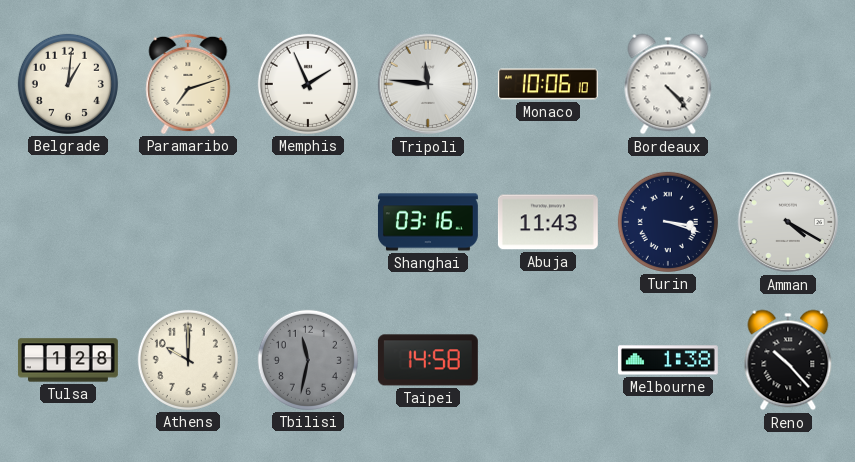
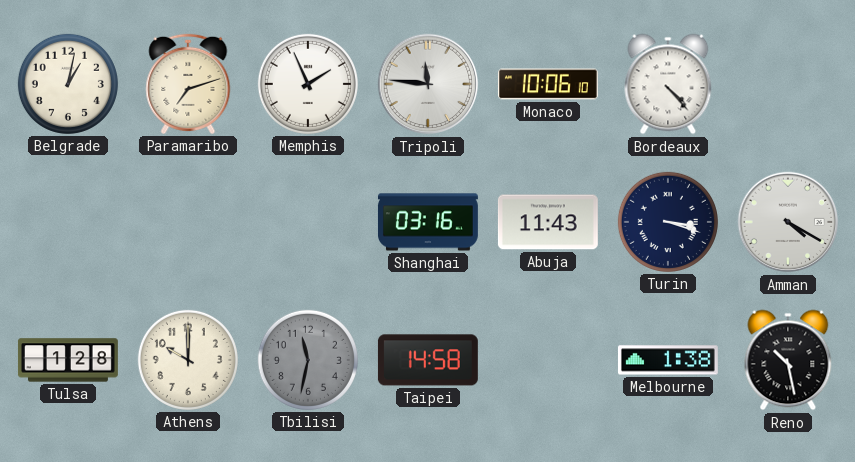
Belgrade: 1:01 -> 1:02
Reno: 10:23 -> 10:28
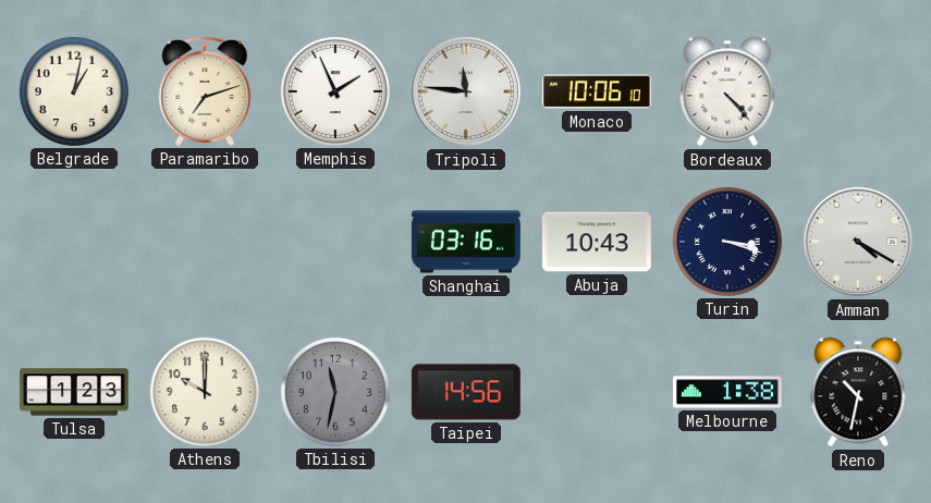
Abuja: 11:43 -> 10:43
Tulsa: 1:28 -> 1:23
Taipei: 14:58 -> 14:56
Reno: 10:28 -> 10:32
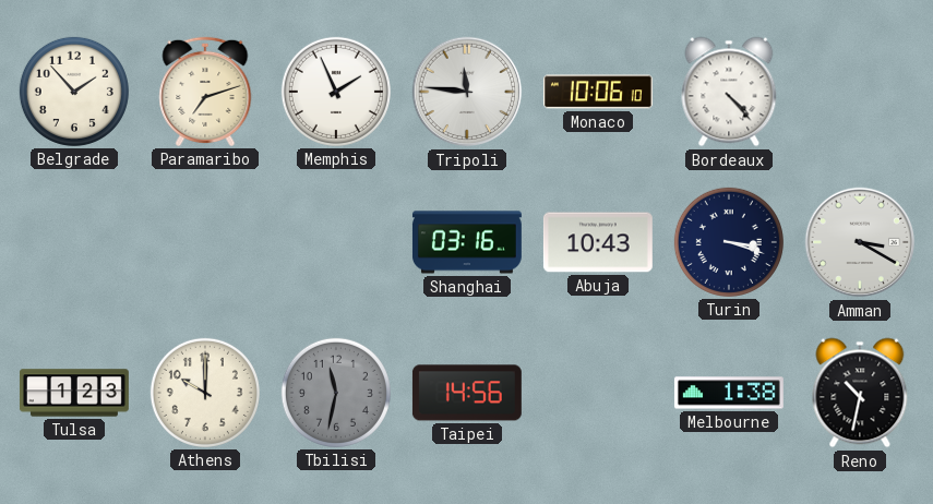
Belgrade: 1:02 -> 1:53
Amman: 4:20 -> 3:20
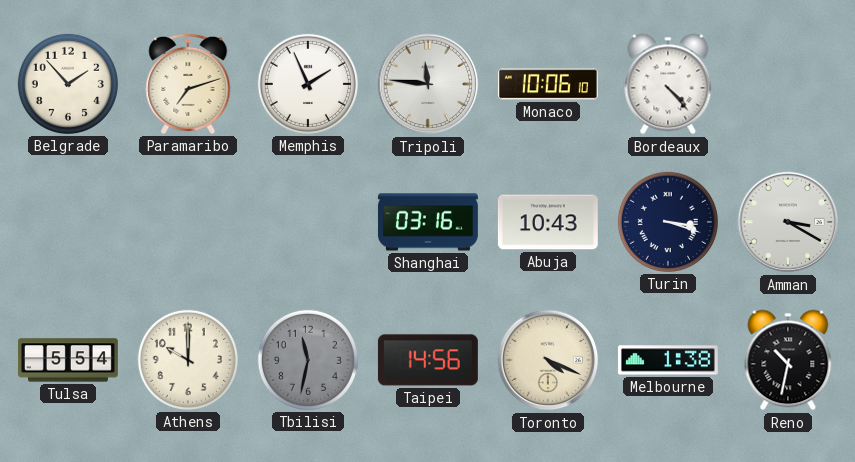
Tulsa: 1:23 -> 5:54
Toronto: none -> 4:19
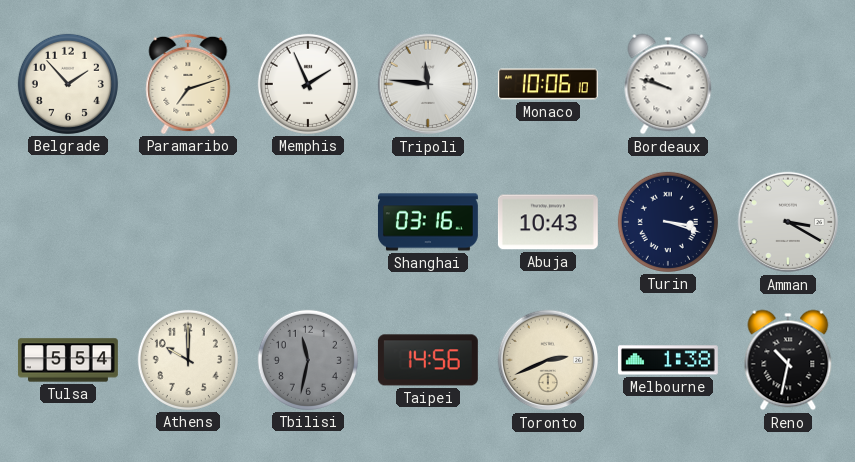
Bordeaux: 4:23 -> 9:48
Toronto: 4:19 -> 2:41
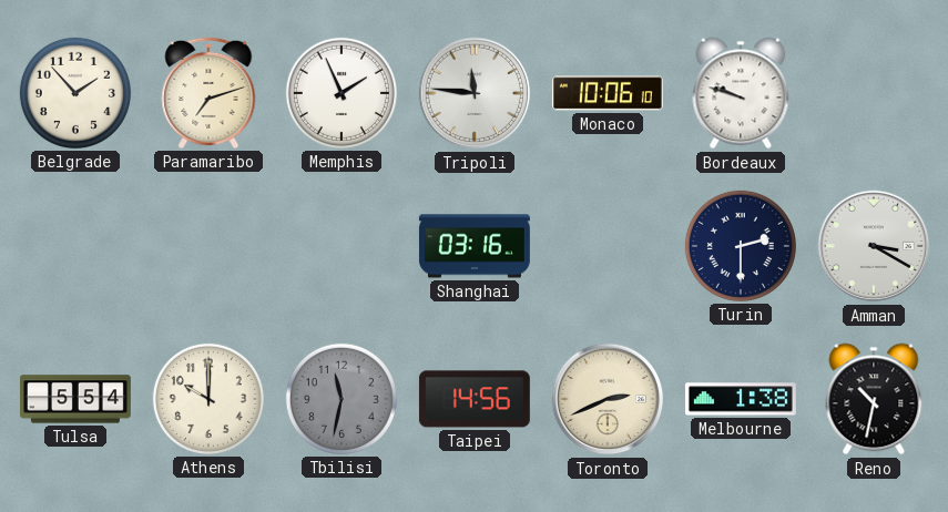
Abuja: 10:43 -> none
Turin: 3:18 -> 2:30
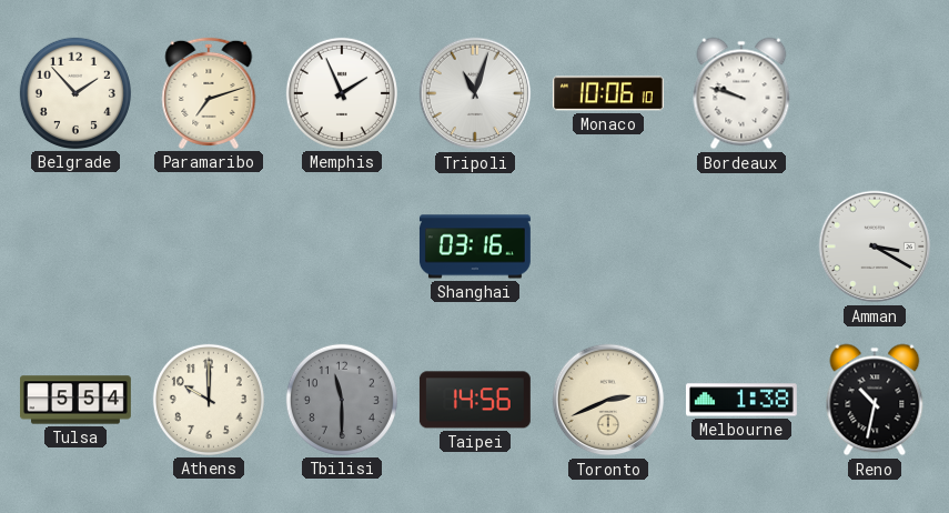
Tripoli: 11:46 -> 11:03
Turin: 2:30 -> none
Tbilisi: 11:32 -> 11:30
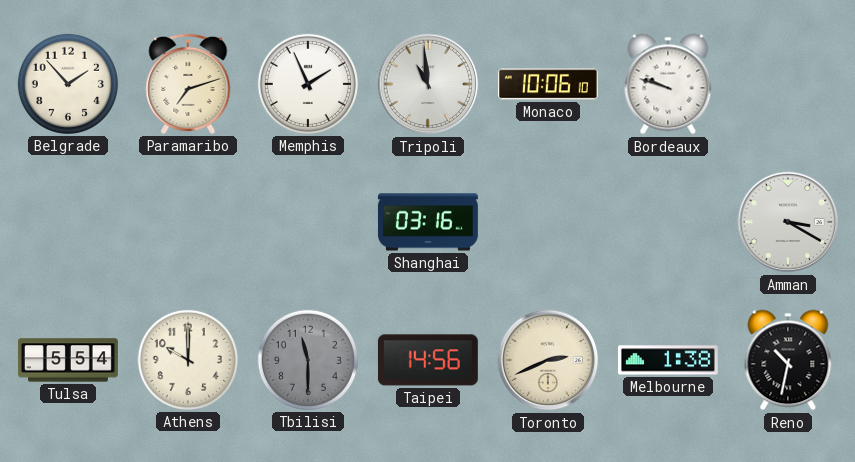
Tripoli: 11:03 -> 10:59
